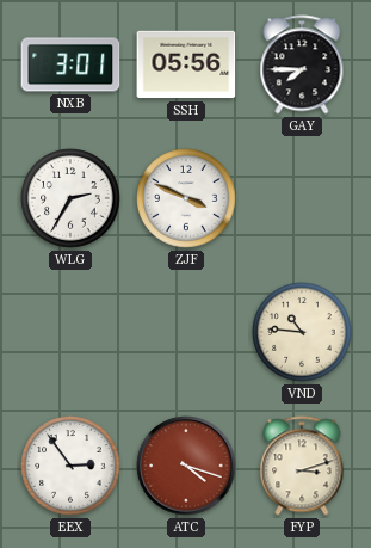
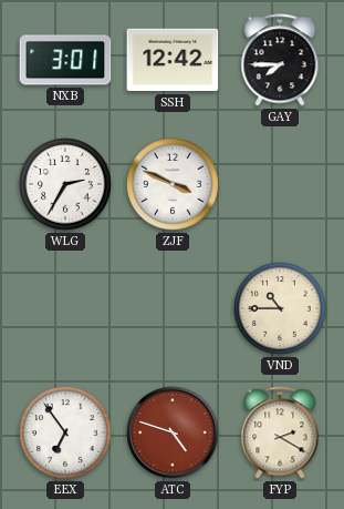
SSH: 05:56 -> 12:42
VND: 10:46 -> 10:45
EEX: 2:54 -> 6:54
ATC: 4:18 -> 4:48
FYP: 3:12 -> 2:20
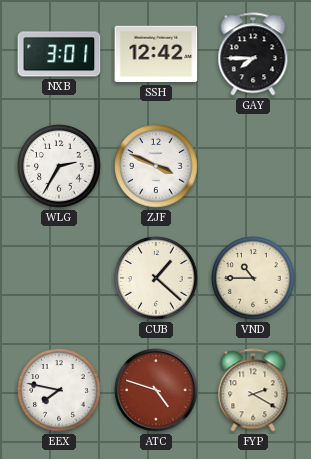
CUB: none -> 1:22
EEX: 6:54 -> 7:47
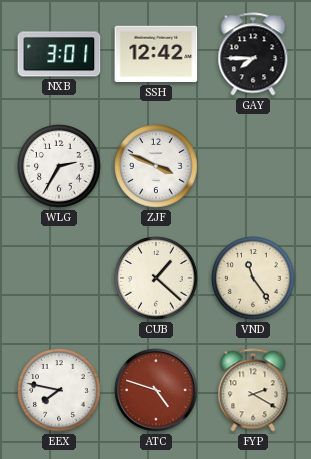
VND: 10:45 -> 11:24
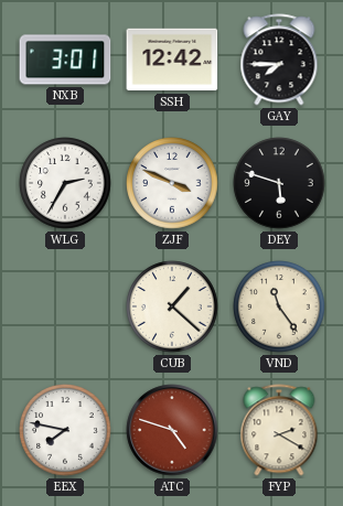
DEY: none -> 5:48
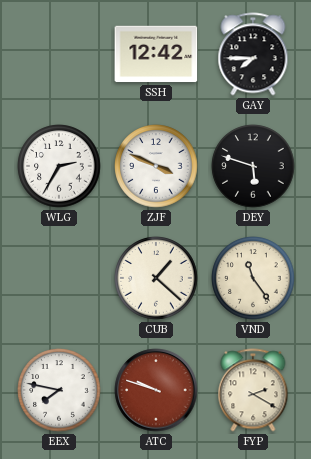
NXB: 3:01 -> none
ATC: 4:48 -> 9:48
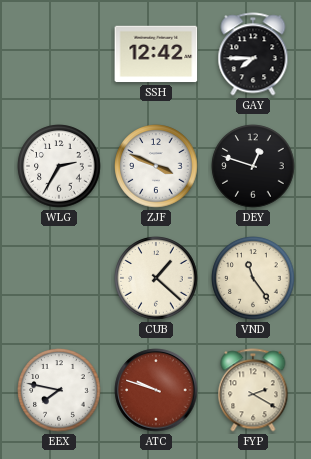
DEY: 5:48 -> 12:48
